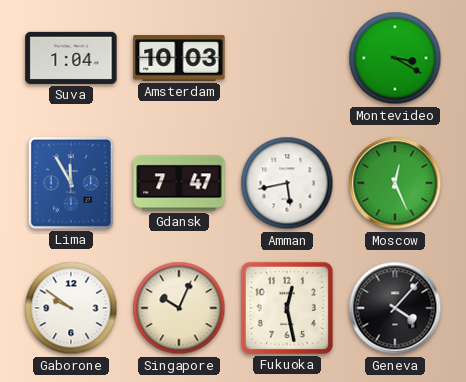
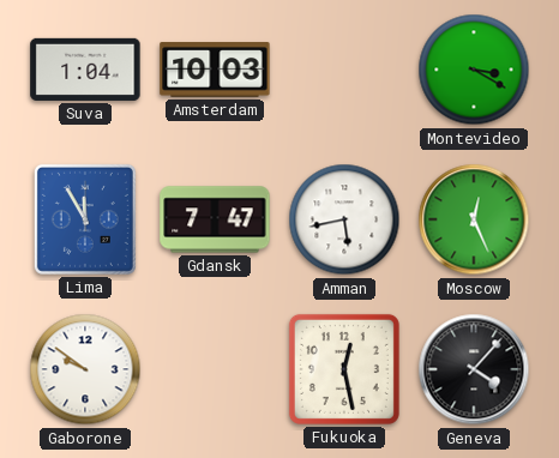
Singapore: 10:04 -> none
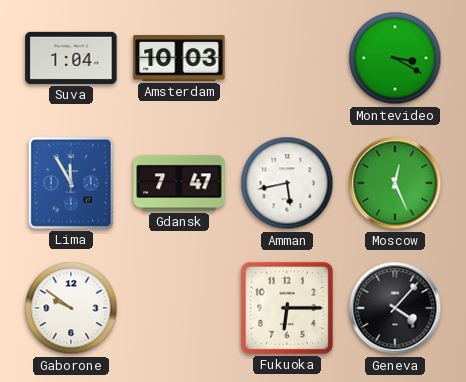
Fukuoka: 12:28 -> 6:15
